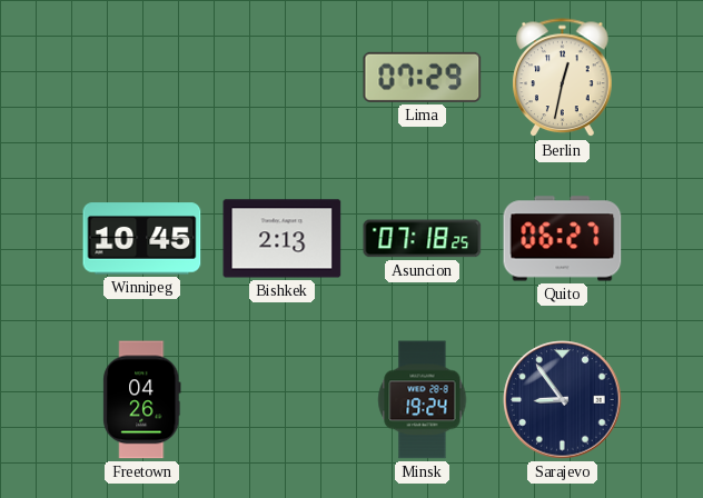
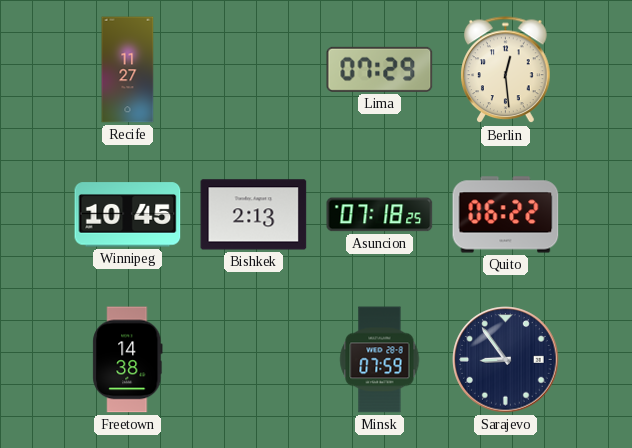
Recife: none -> 11:27
Berlin: 12:32 -> 12:29
Quito: 06:27 -> 06:22
Freetown: 04:26 -> 14:38
Minsk: 19:24 -> 07:59
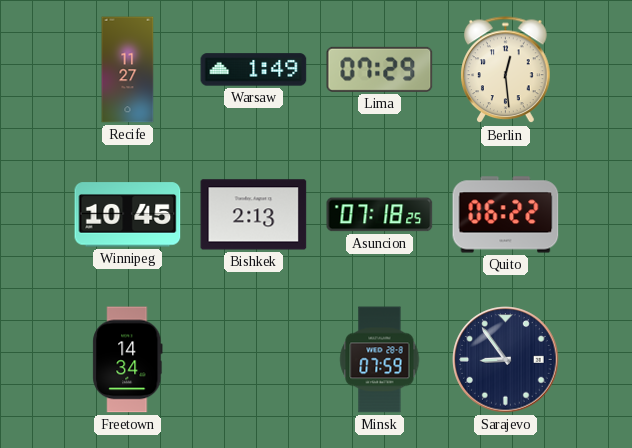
Warsaw: none -> 1:49
Freetown: 14:38 -> 14:34
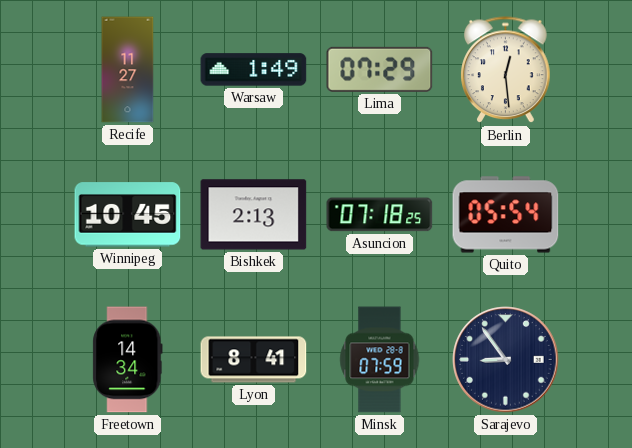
Quito: 06:22 -> 05:54
Lyon: none -> 8:41
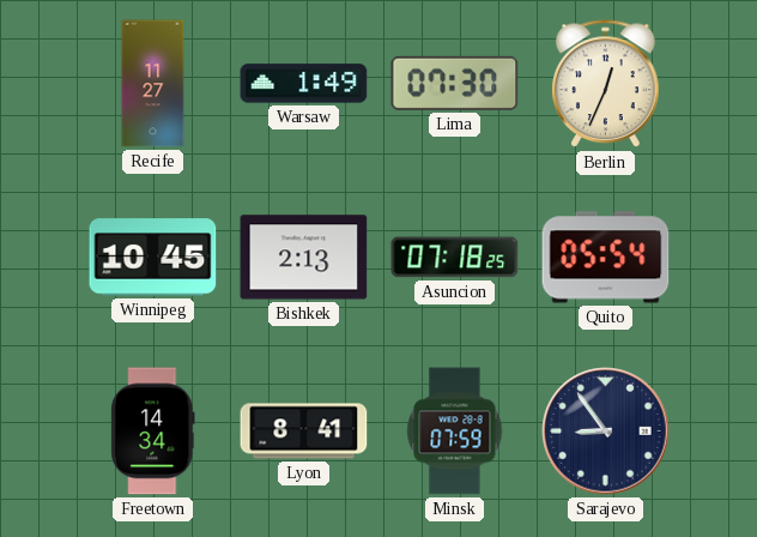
Lima: 07:29 -> 07:30
Berlin: 12:29 -> 12:34
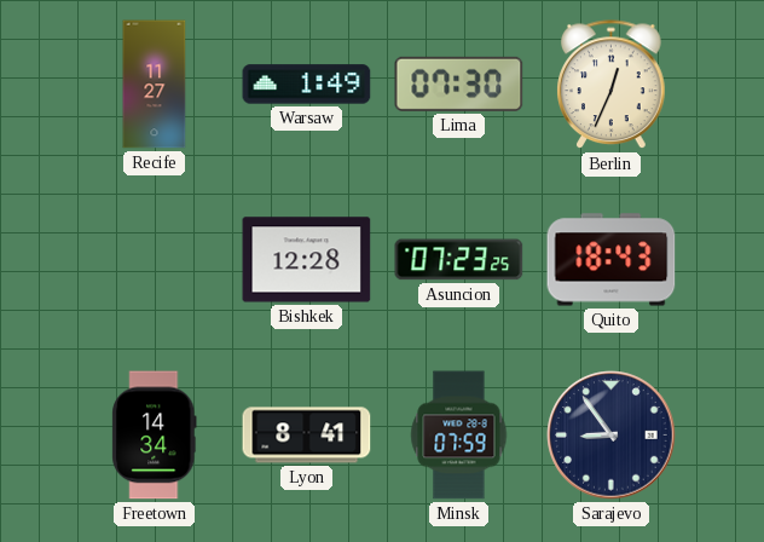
Winnipeg: 10:45 -> none
Bishkek: 2:13 -> 12:28
Asuncion: 07:18 -> 07:23
Quito: 05:54 -> 18:43
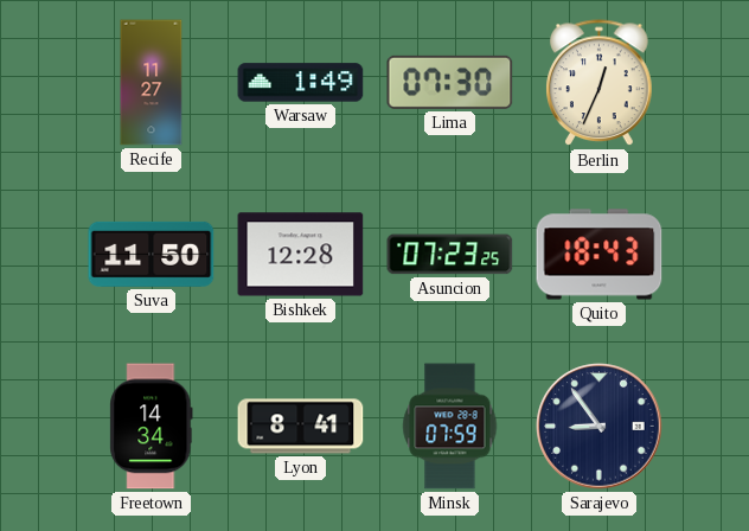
Suva: none -> 11:50
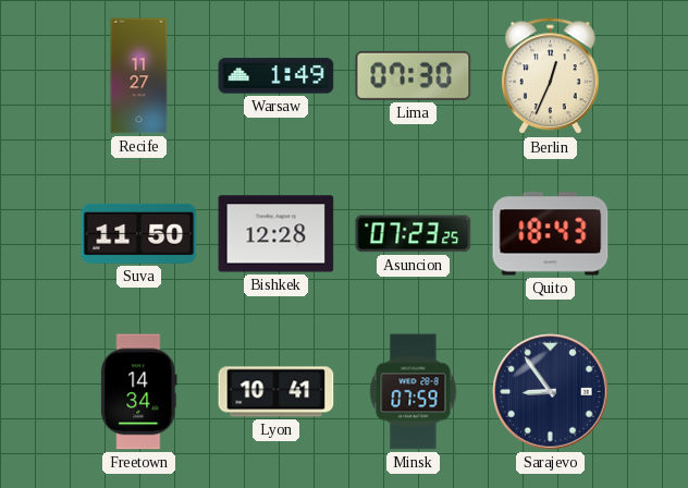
Lyon: 8:41 -> 10:41
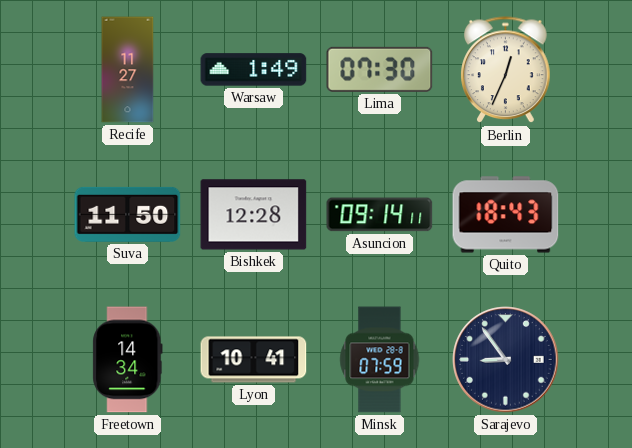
Asuncion: 07:23 -> 09:14
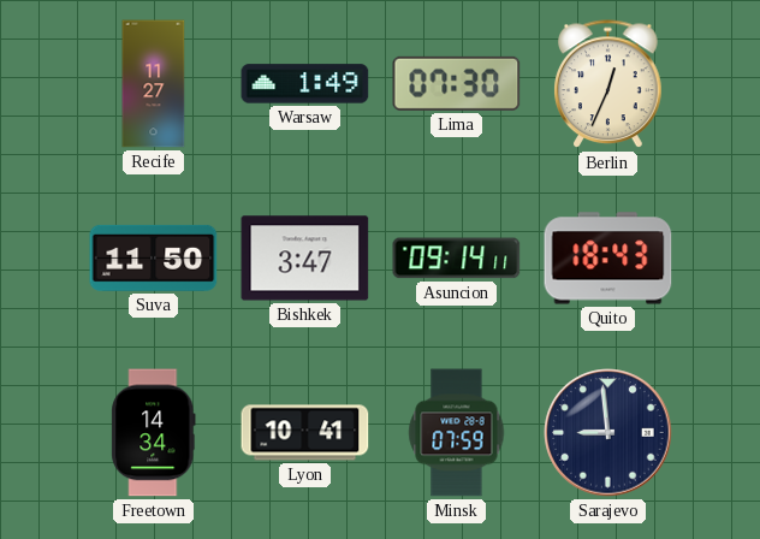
Bishkek: 12:28 -> 3:47
Sarajevo: 8:54 -> 8:59
